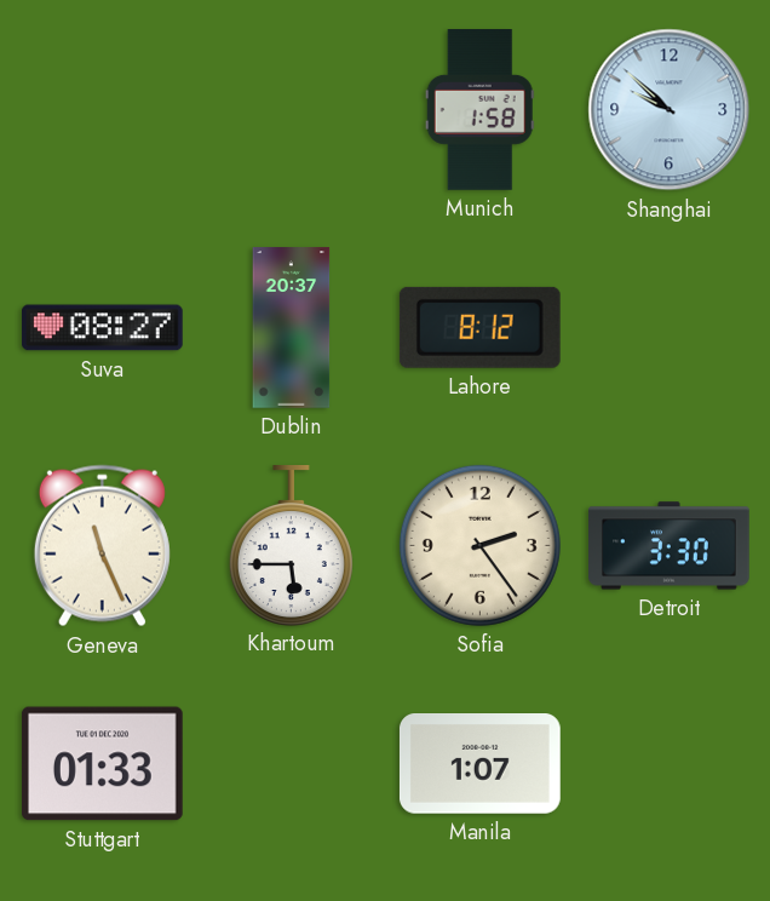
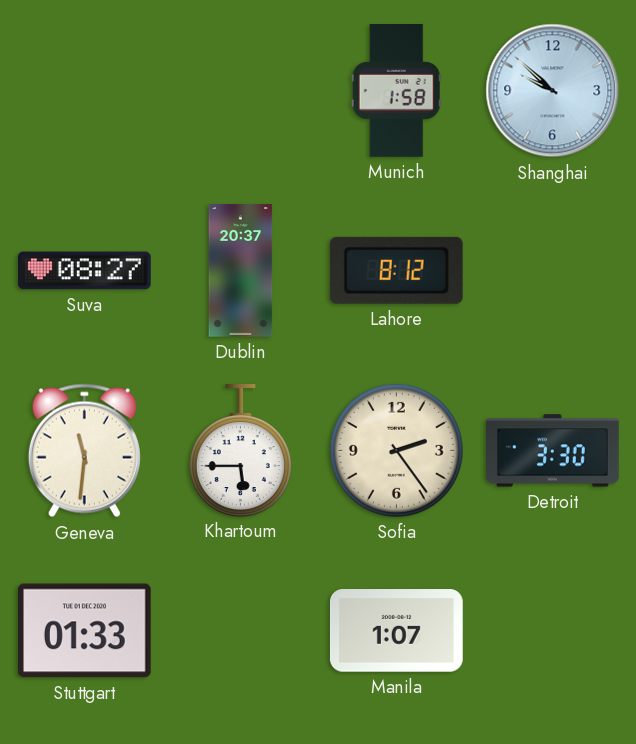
Geneva: 11:26 -> 11:31
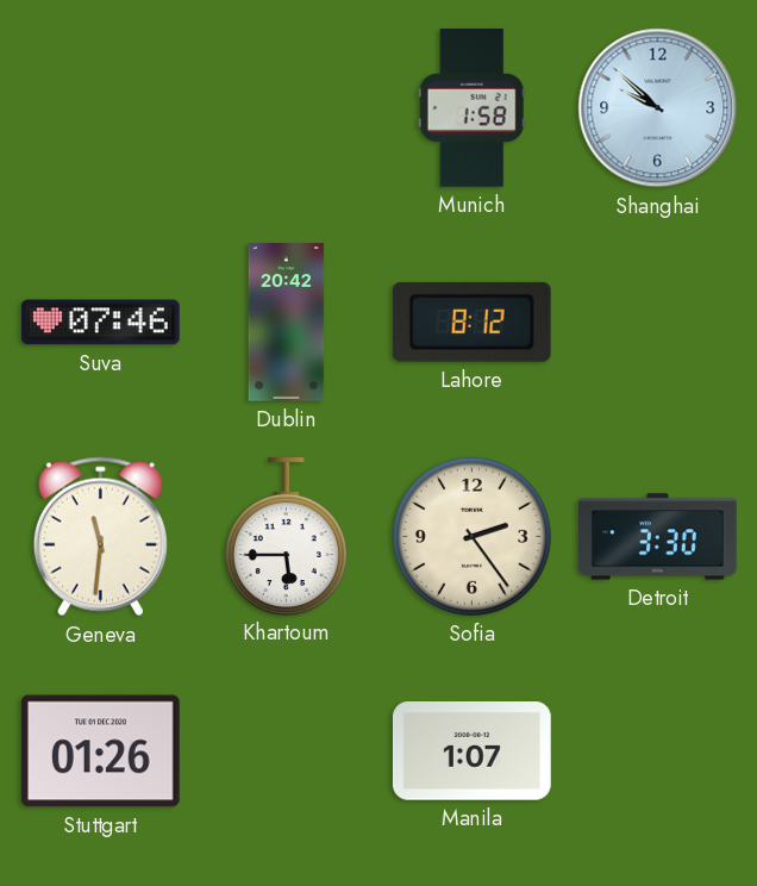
Suva: 08:27 -> 07:46
Dublin: 20:37 -> 20:42
Stuttgart: 01:33 -> 01:26
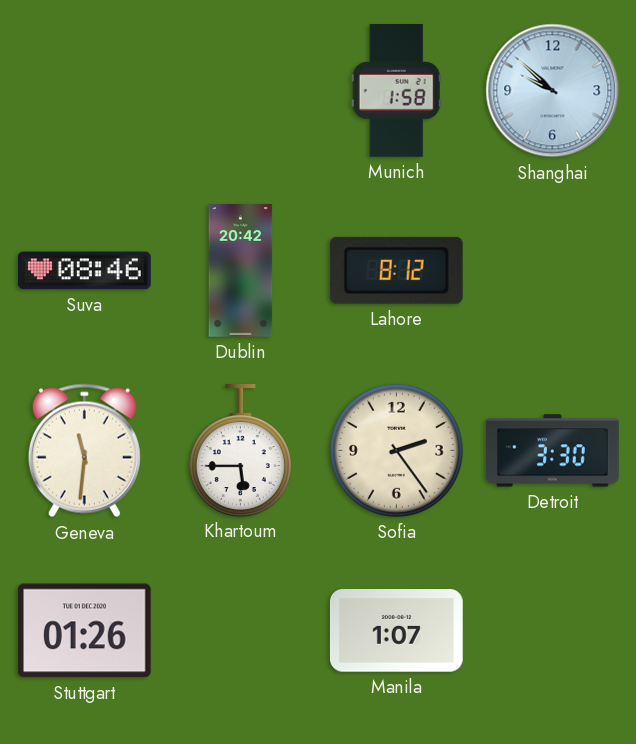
Suva: 07:46 -> 08:46
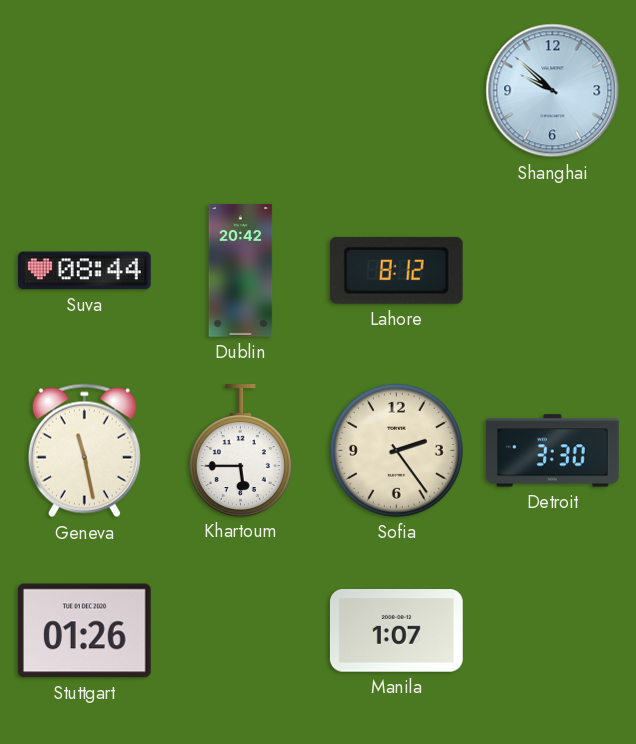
Munich: 1:58 -> none
Suva: 08:46 -> 08:44
Geneva: 11:31 -> 11:28
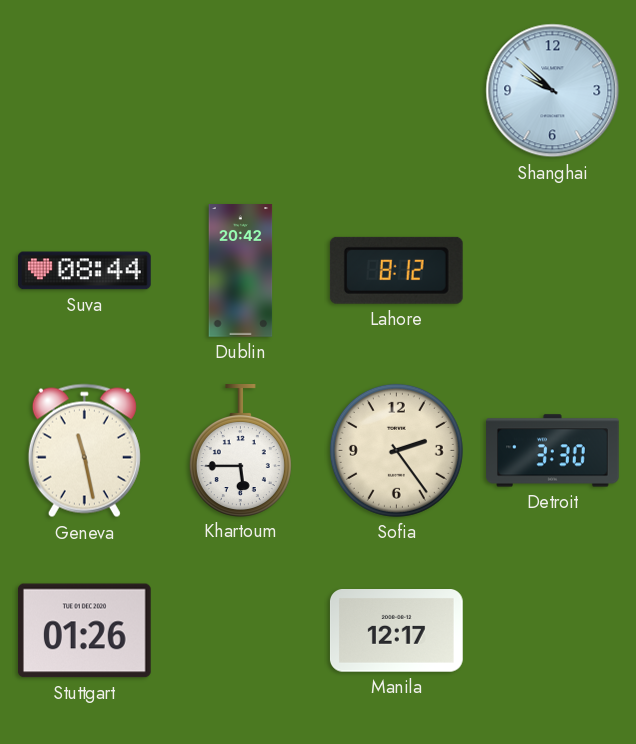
Manila: 1:07 -> 12:17
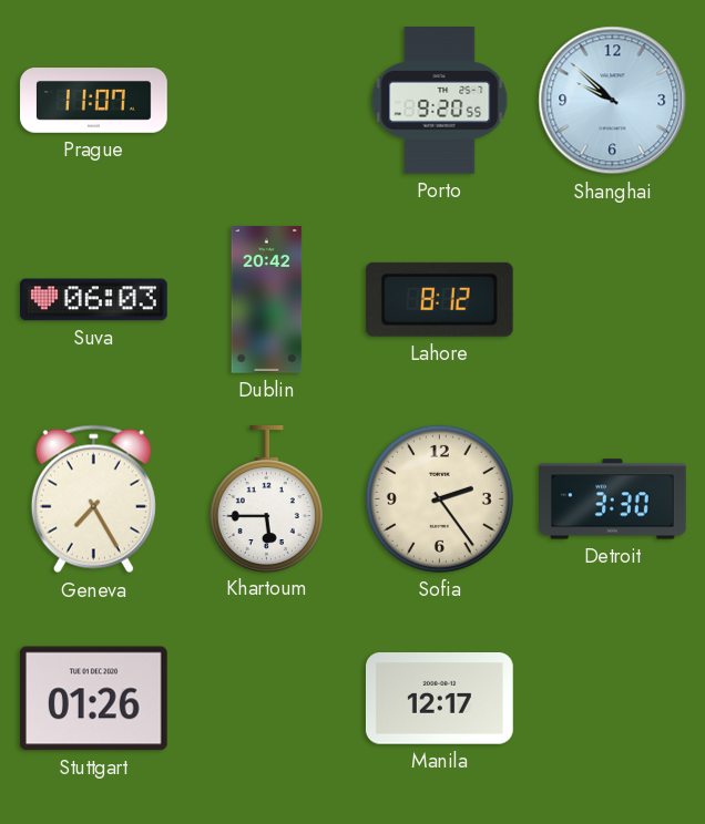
Prague: none -> 11:07
Porto: none -> 9:20
Suva: 08:44 -> 06:03
Geneva: 11:28 -> 7:25
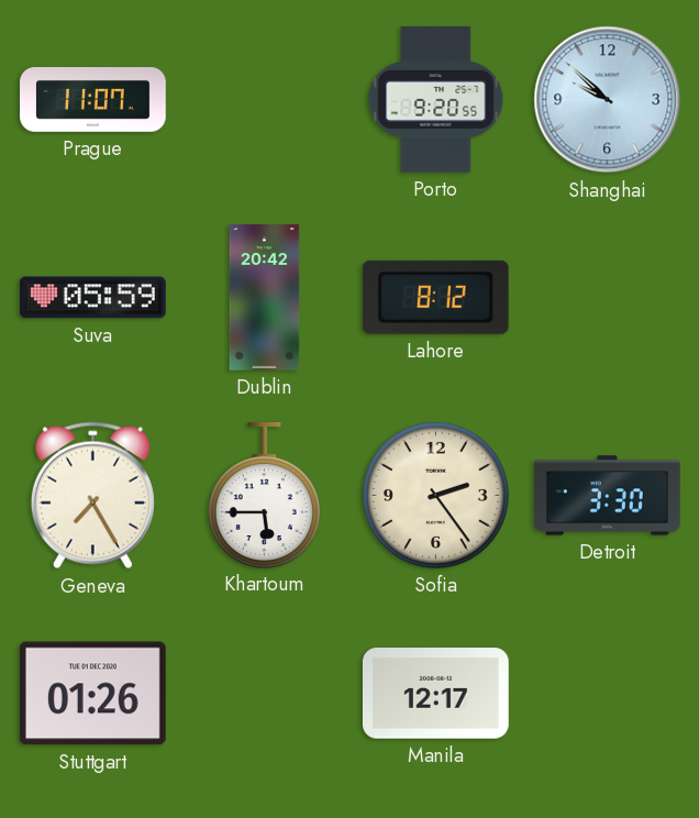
Suva: 06:03 -> 05:59
